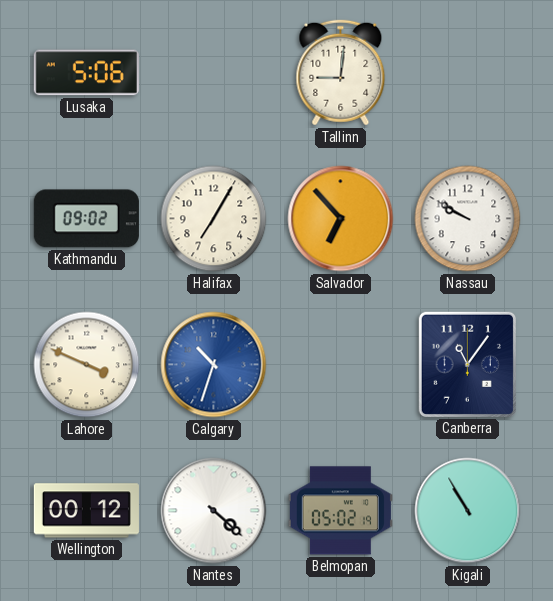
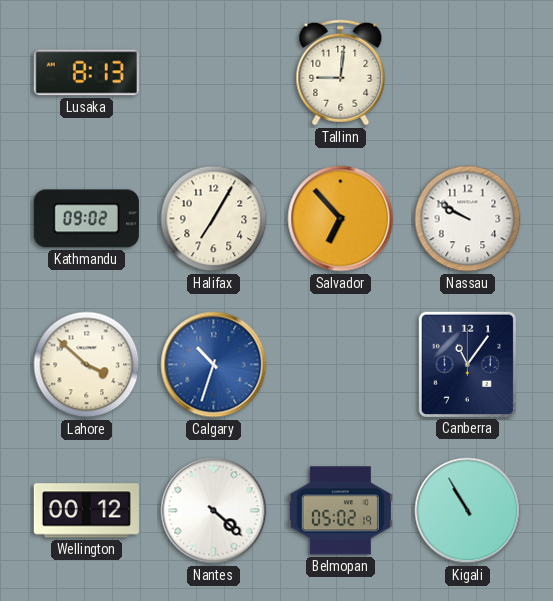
Lusaka: 5:06 -> 8:13
Lahore: 3:49 -> 3:52
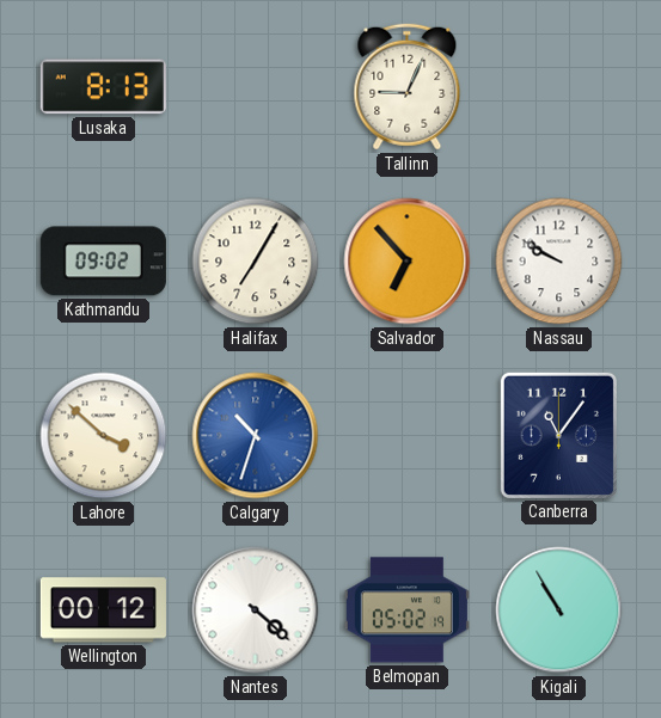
Tallinn: 9:01 -> 9:04
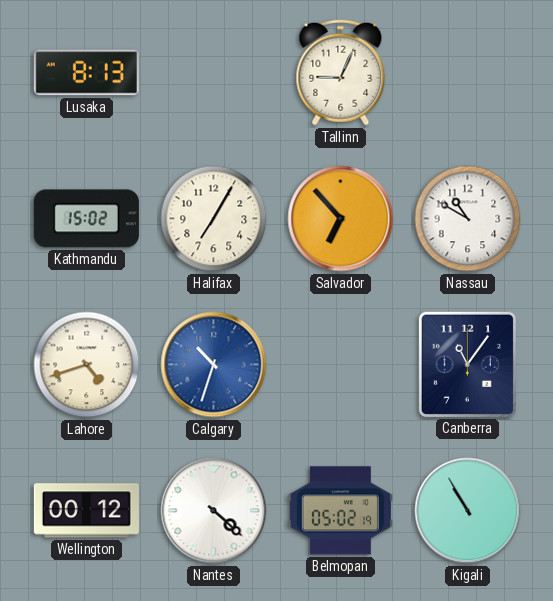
Kathmandu: 09:02 -> 15:02
Nassau: 9:50 -> 10:50
Lahore: 3:52 -> 4:42
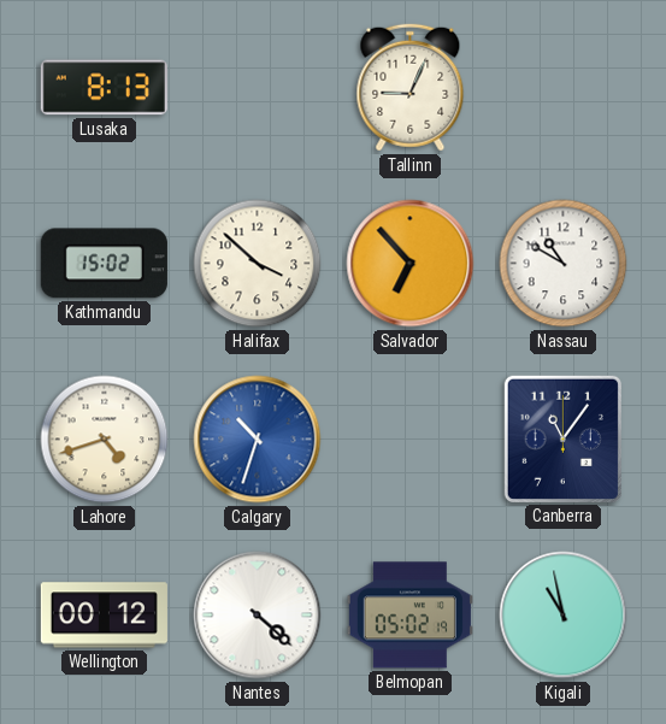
Halifax: 7:05 -> 3:52
Kigali: 10:55 -> 10:58
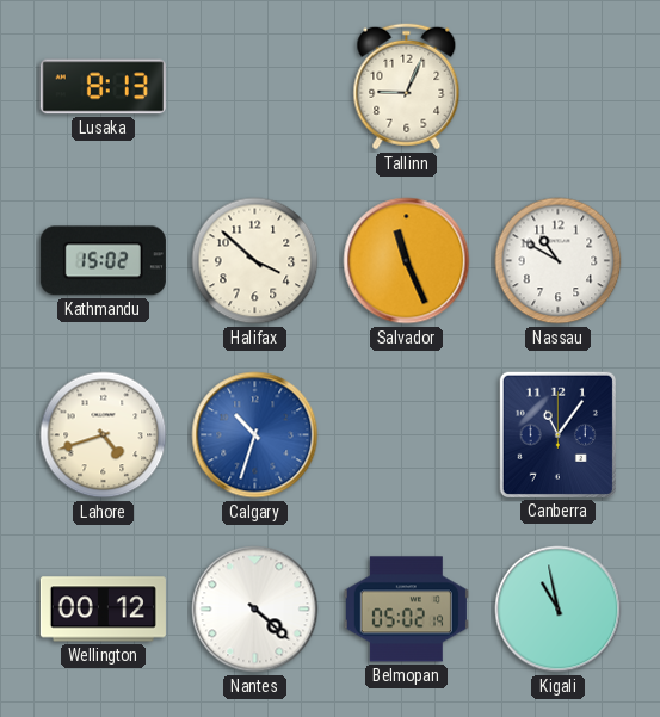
Salvador: 6:53 -> 11:26
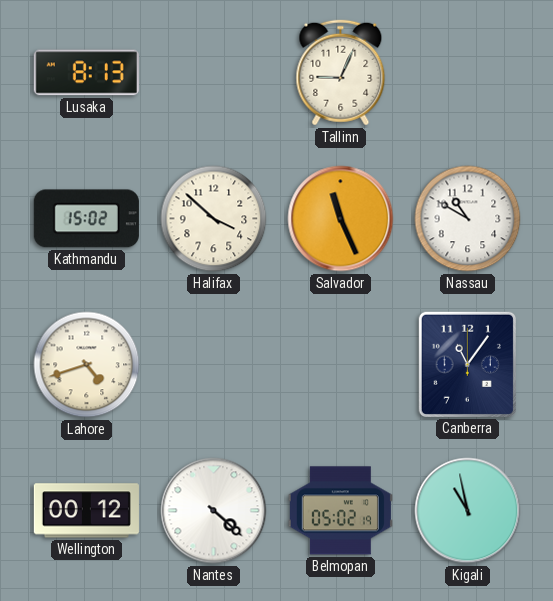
Calgary: 10:33 -> none
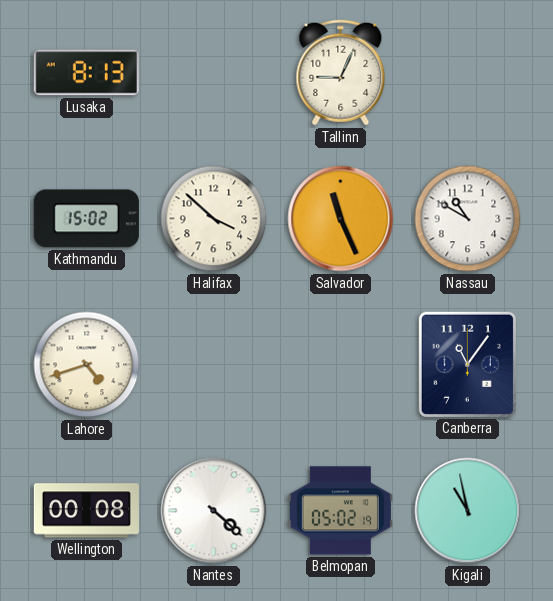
Wellington: 00:12 -> 00:08
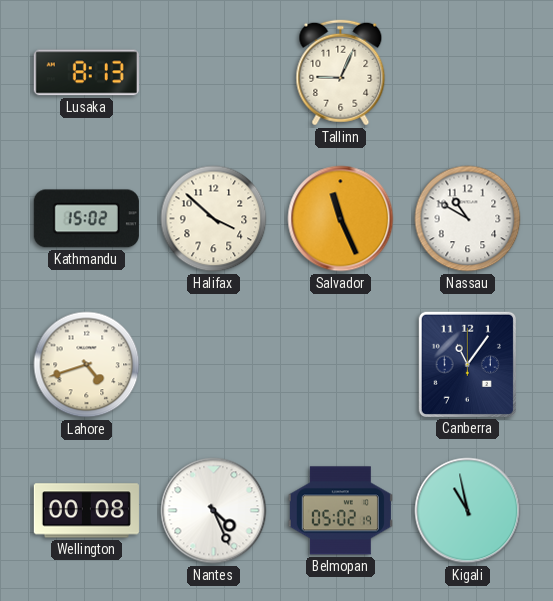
Nantes: 4:22 -> 4:26
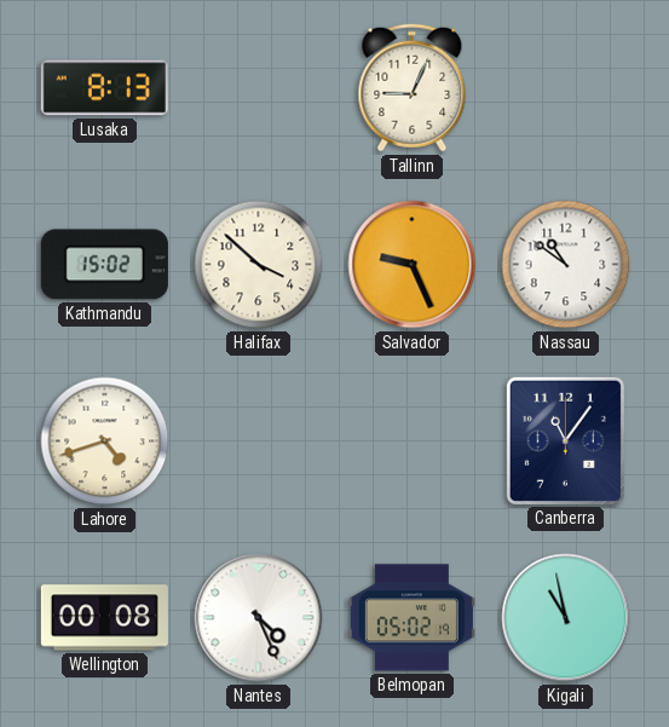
Salvador: 11:26 -> 9:26
Nassau: 10:50 -> 10:51
